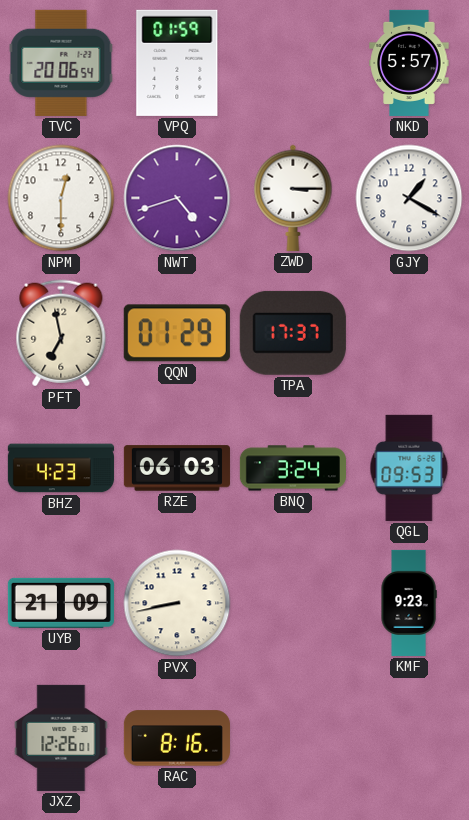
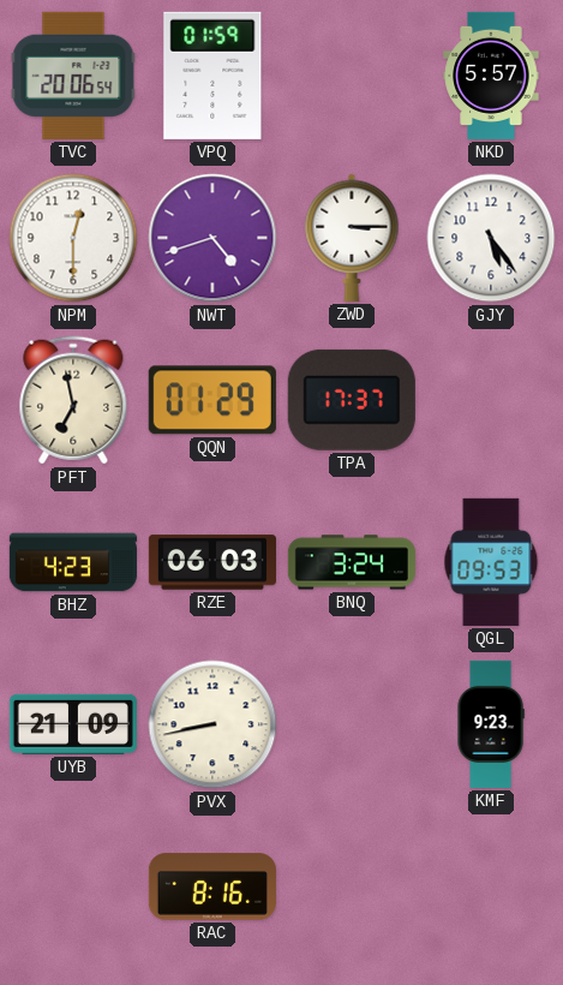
GJY: 1:20 -> 5:24
JXZ: 12:26 -> none
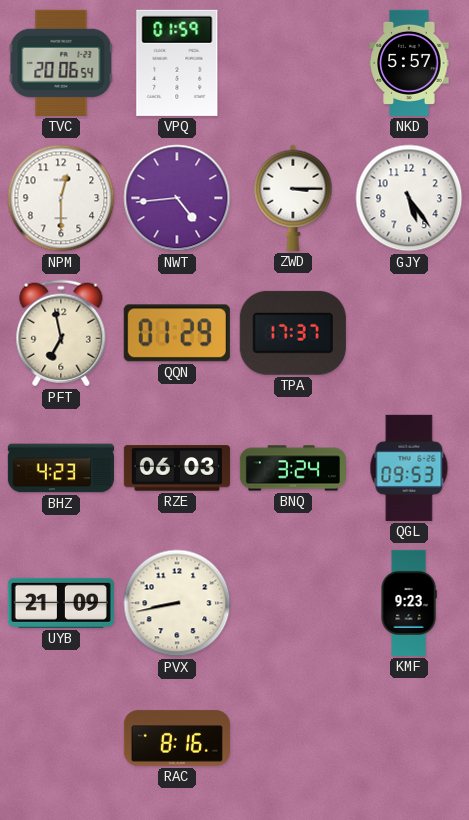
NWT: 4:42 -> 4:44
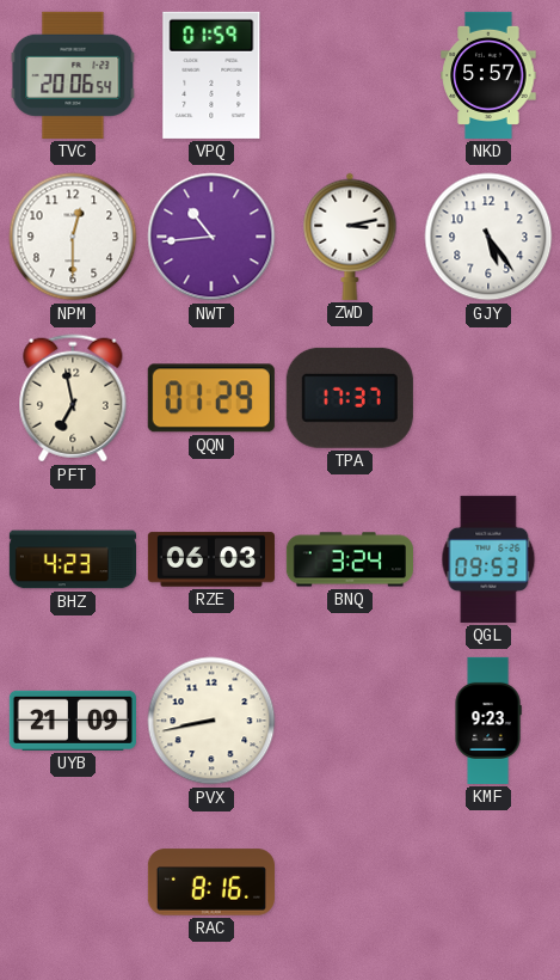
NWT: 4:44 -> 10:44
ZWD: 3:15 -> 3:13
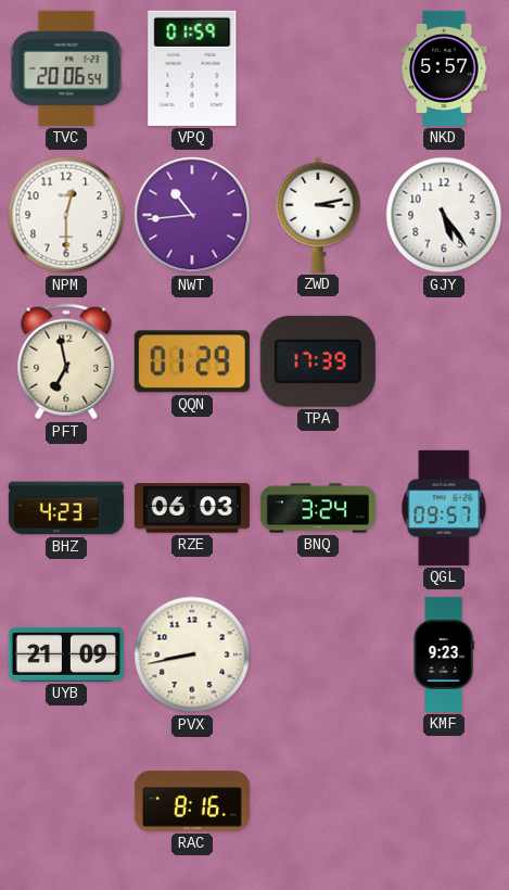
TPA: 17:37 -> 17:39
QGL: 09:53 -> 09:57
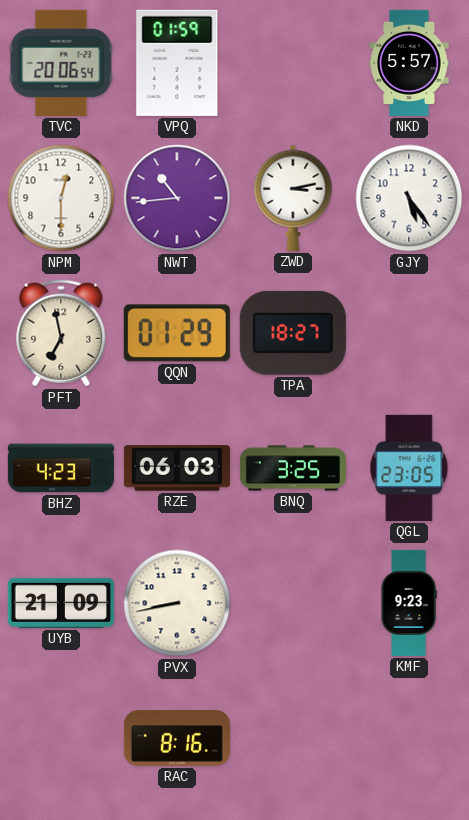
TPA: 17:39 -> 18:27
BNQ: 3:24 -> 3:25
QGL: 09:57 -> 23:05
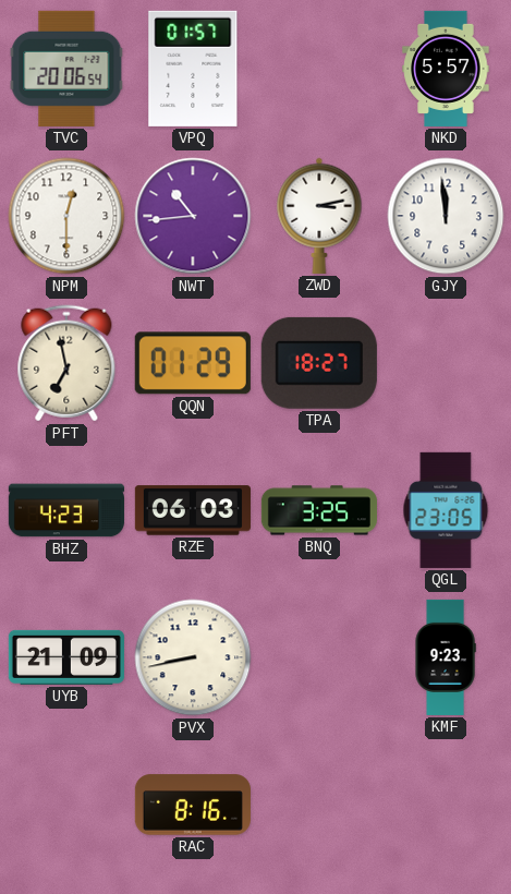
VPQ: 01:59 -> 01:57
GJY: 5:24 -> 11:59
